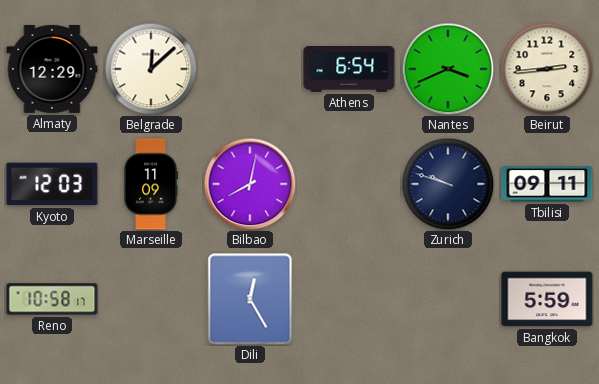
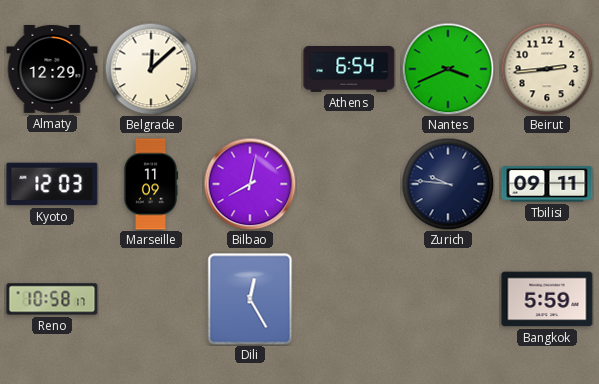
Zurich: 9:48 -> 9:46
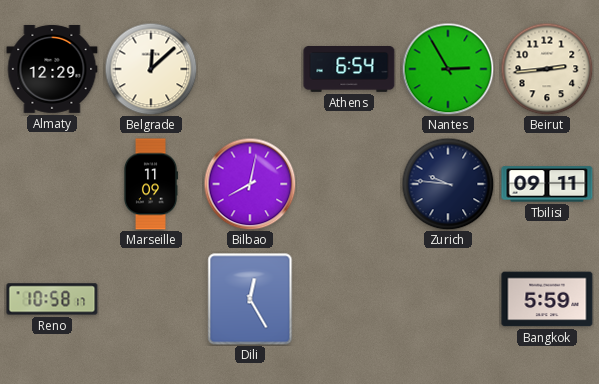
Nantes: 3:41 -> 2:55
Kyoto: 12:03 -> none
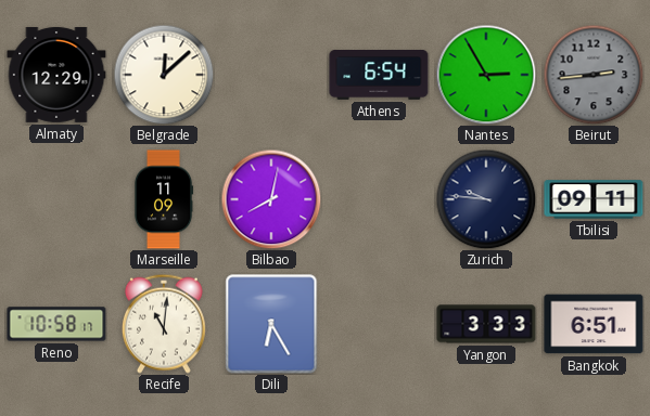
Beirut dial: cream -> grey
Recife: none -> 11:01
Dili: 12:25 -> 6:25
Yangon: none -> 3:33
Bangkok: 5:59 -> 6:51
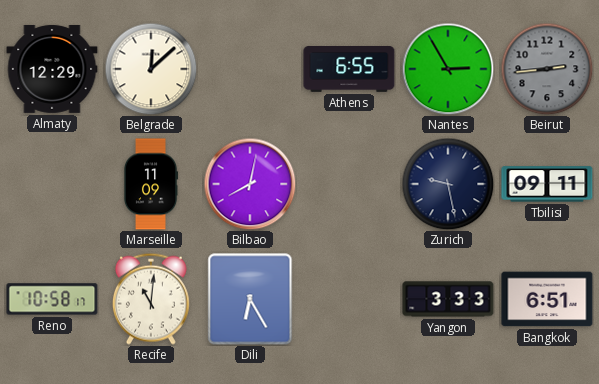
Athens: 6:54 -> 6:55
Zurich: 9:46 -> 9:28
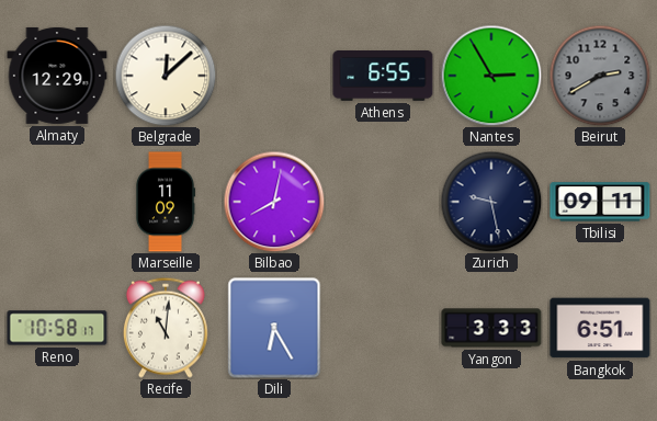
Beirut: 2:44 -> 2:40
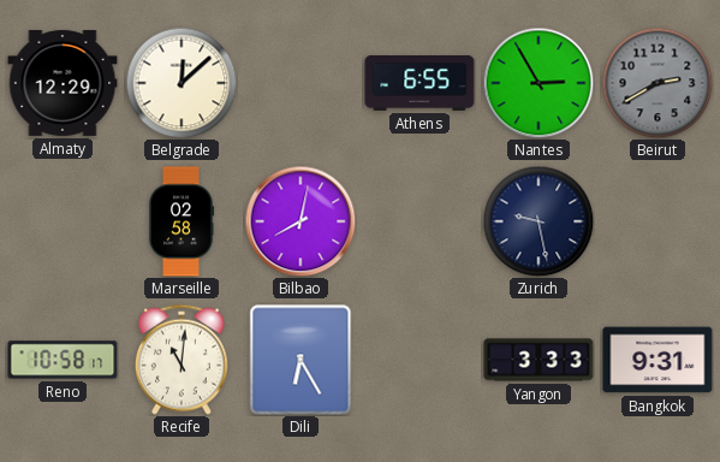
Marseille: 11:09 -> 02:58
Tbilisi: 09:11 -> none
Bangkok: 6:51 -> 9:31
